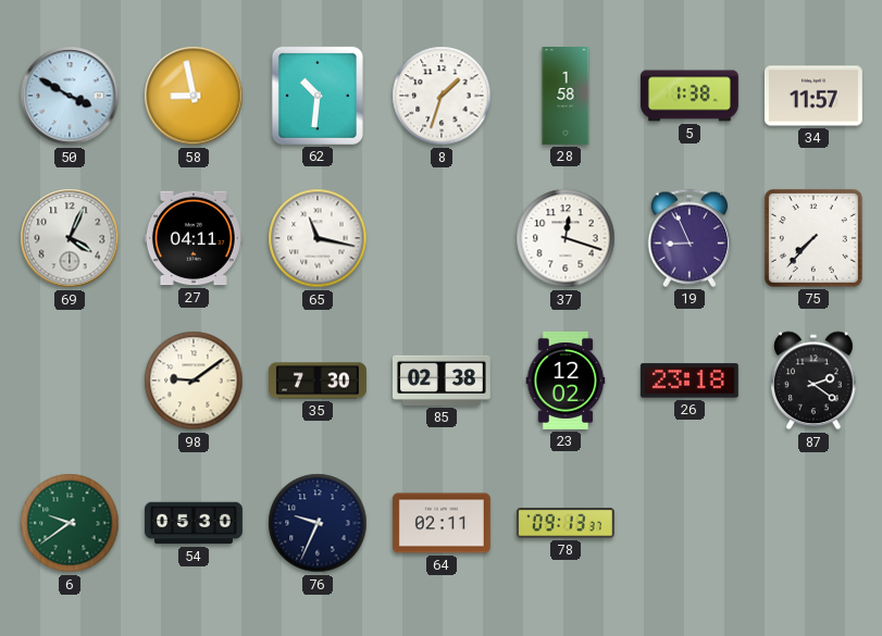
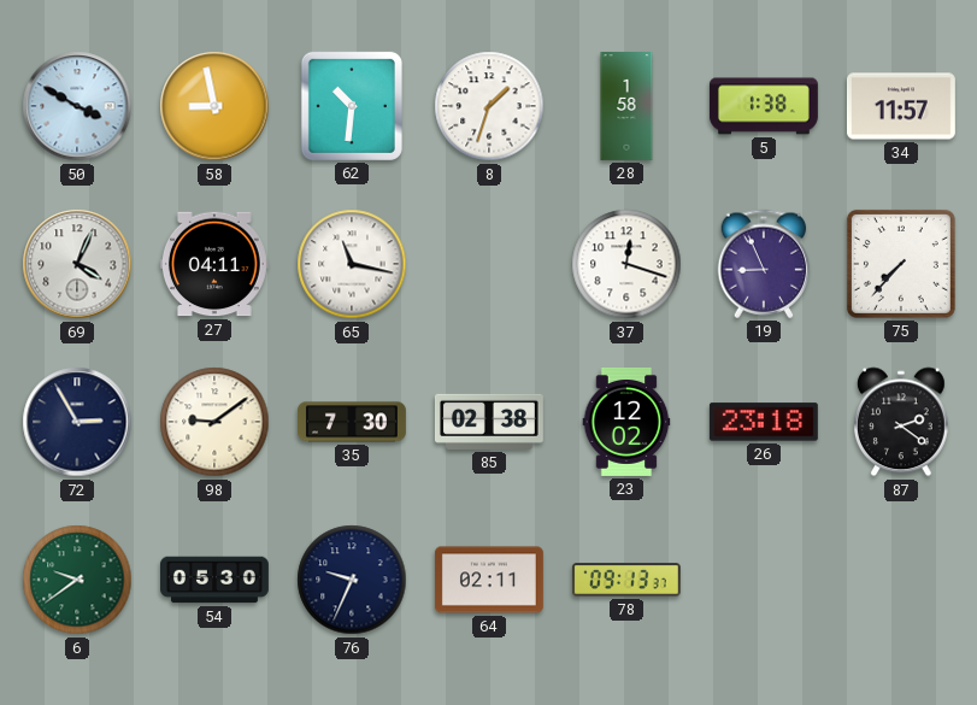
72: none -> 2:55
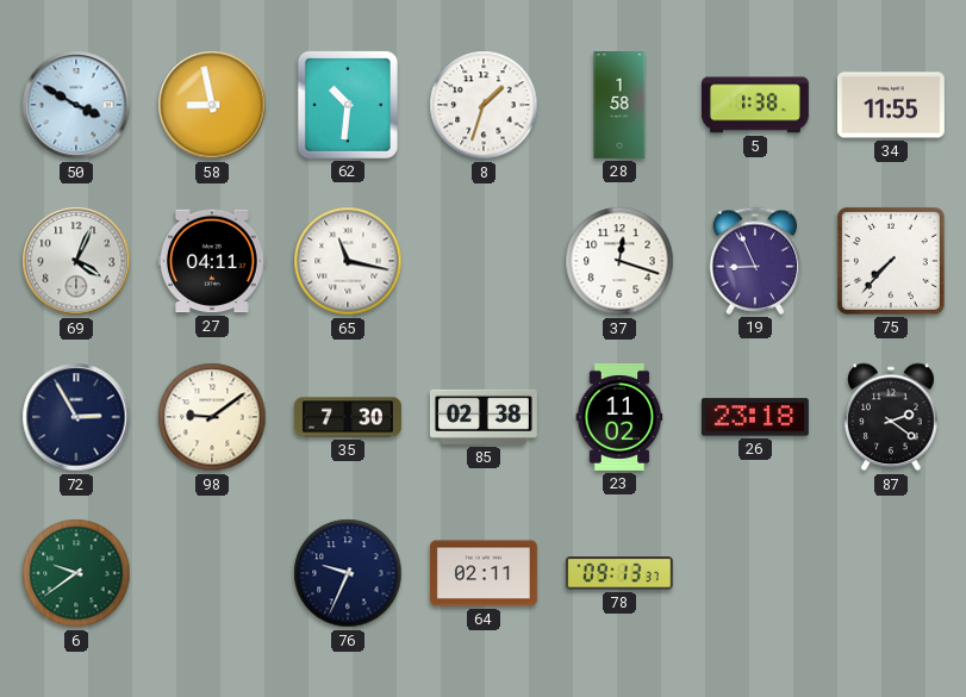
34: 11:57 -> 11:55
23: 12:02 -> 11:02
54: 05:30 -> none
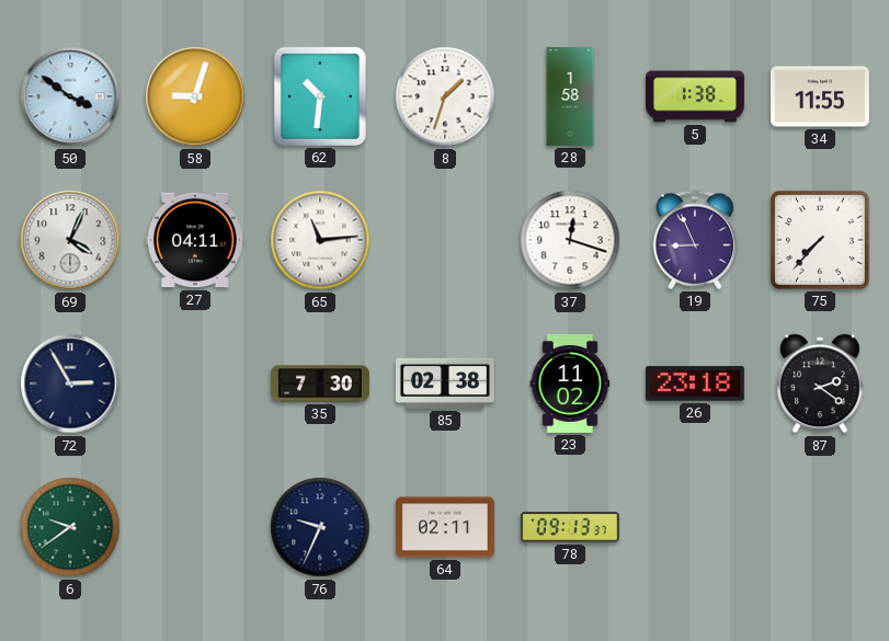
50: 3:50 -> 3:51
58: 8:58 -> 9:03
65: 11:17 -> 11:14
98: 9:09 -> none
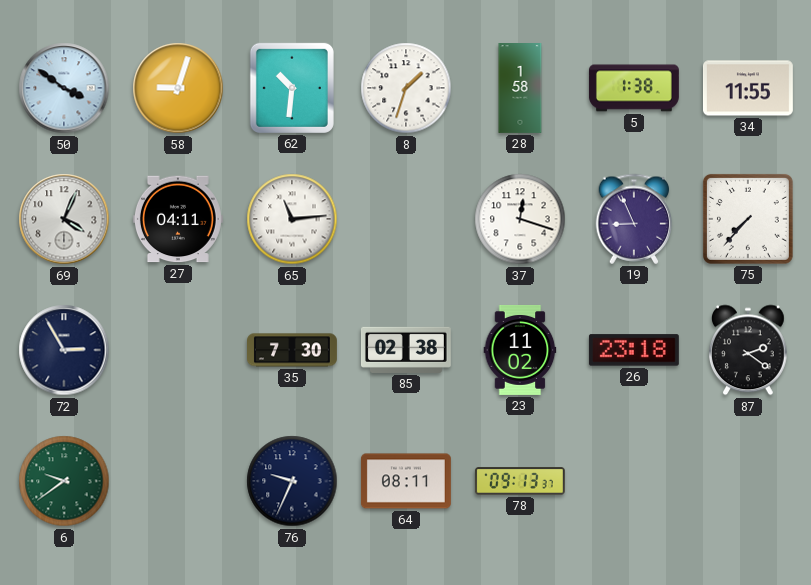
64: 02:11 -> 08:11
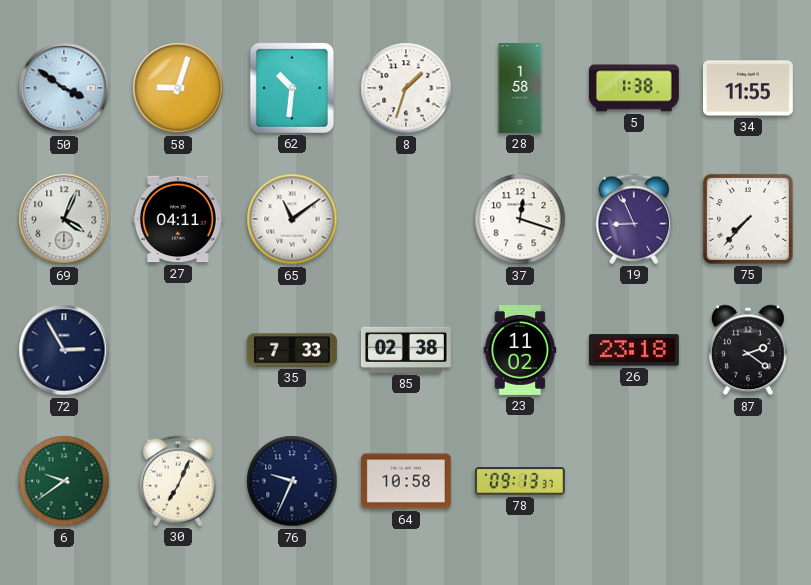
65: 11:14 -> 11:09
35: 7:30 -> 7:33
30: none -> 7:04
64: 08:11 -> 10:58
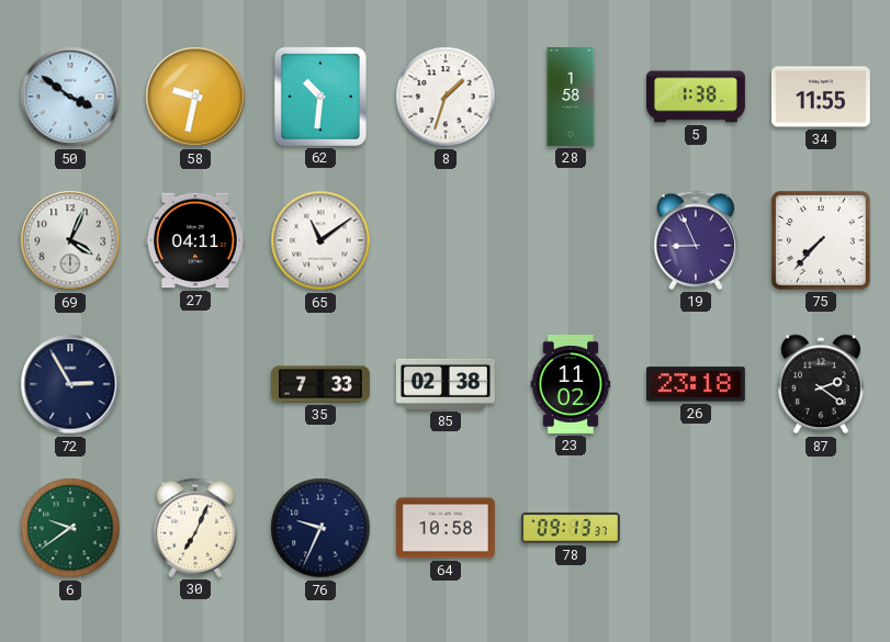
58: 9:03 -> 9:32
37: 12:18 -> none
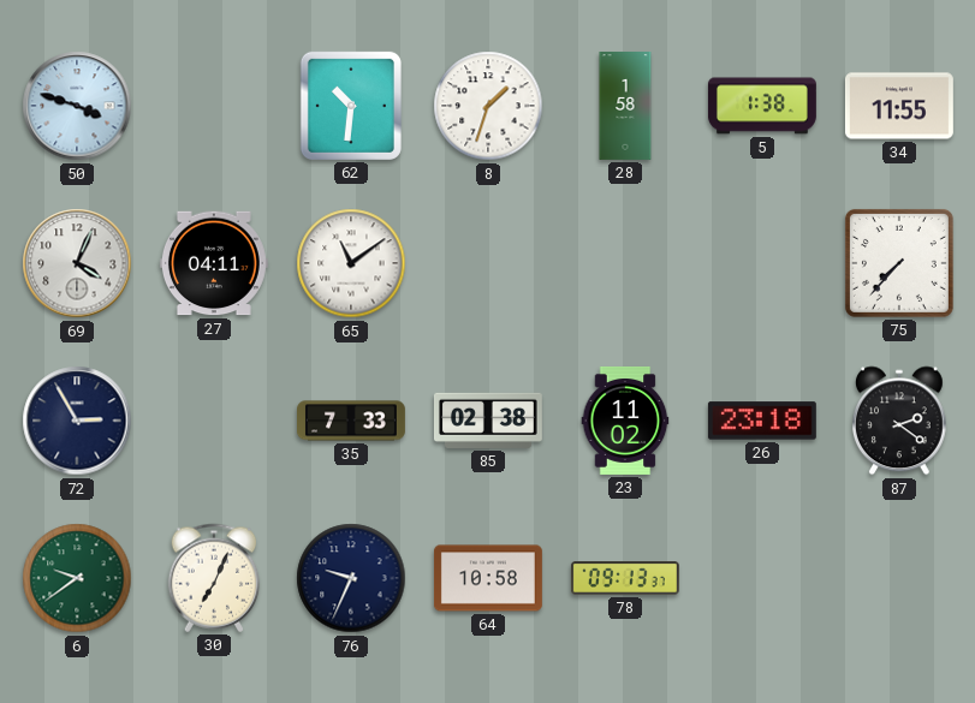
50: 3:51 -> 3:48
58: 9:32 -> none
19: 8:56 -> none
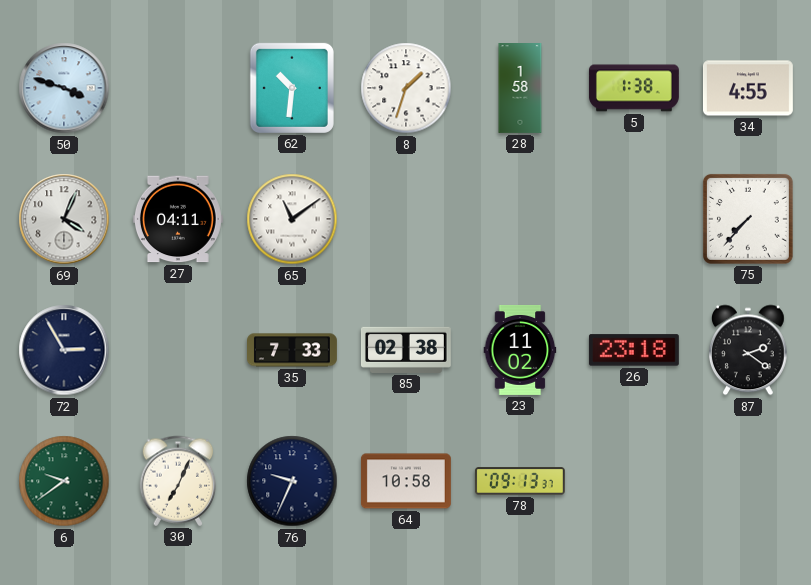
34: 11:55 -> 4:55
